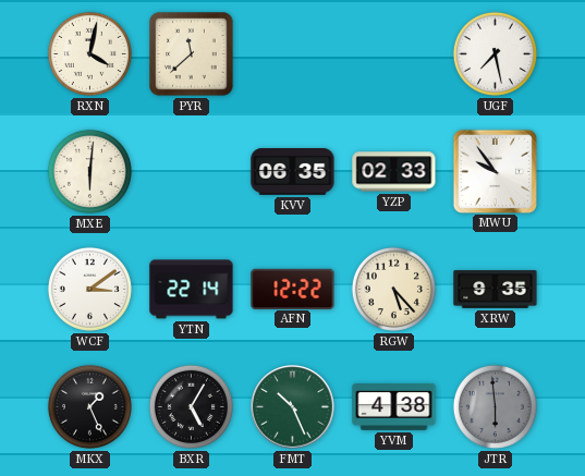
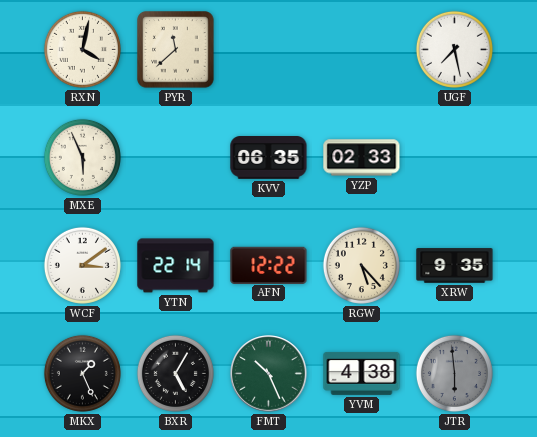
MXE: 6:01 -> 5:56
MWU: 9:54 -> none
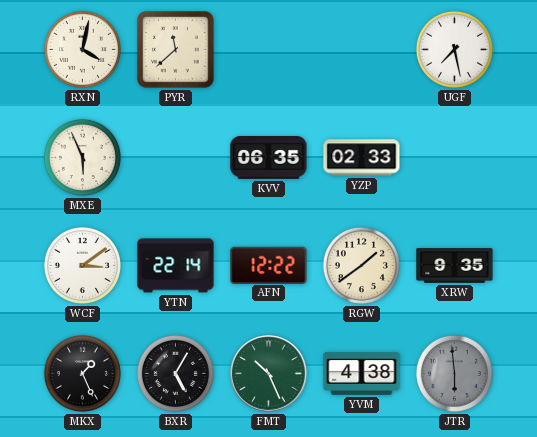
RGW: 5:23 -> 1:39
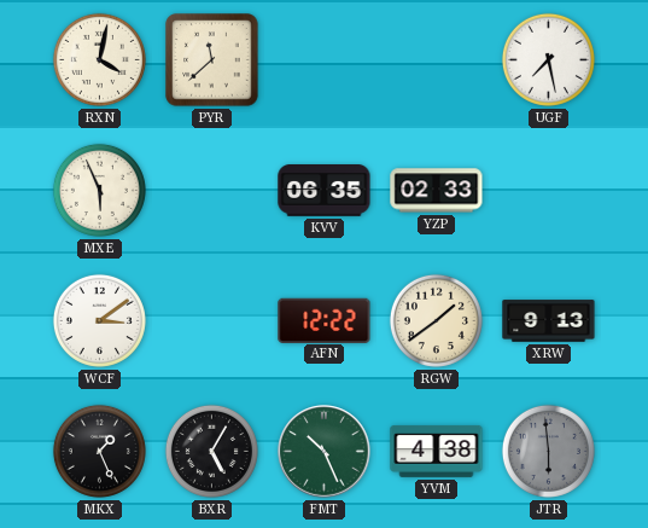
YTN: 22:14 -> none
XRW: 9:35 -> 9:13
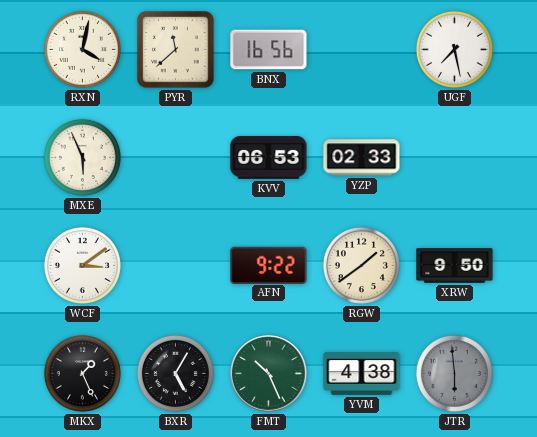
BNX: none -> 16:56
KVV: 06:35 -> 06:53
AFN: 12:22 -> 9:22
XRW: 9:13 -> 9:50
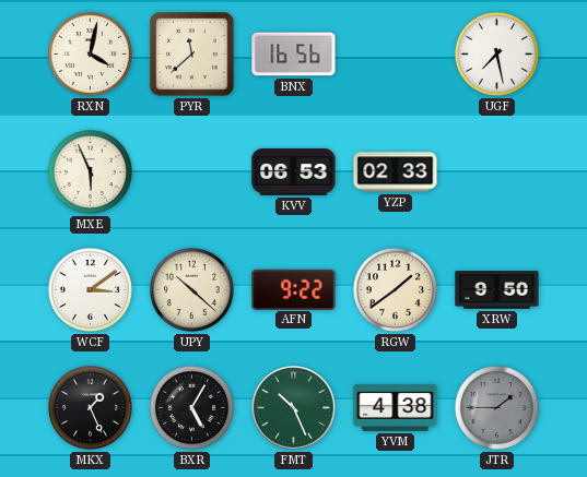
UPY: none -> 10:22
JTR: 5:59 -> 1:45
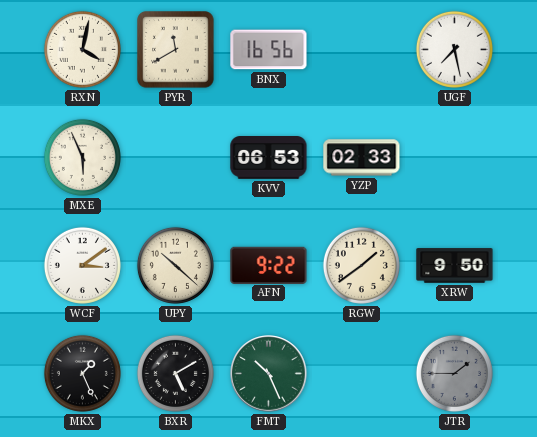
PYR: 11:38 -> 11:40
BXR: 5:05 -> 5:10
YVM: 4:38 -> none
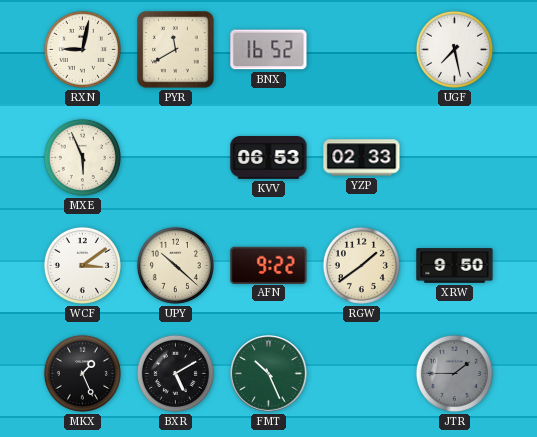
RXN: 4:02 -> 9:02
BNX: 16:56 -> 16:52
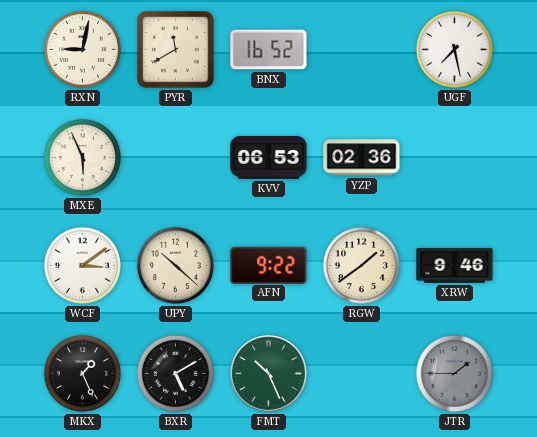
YZP: 02:33 -> 02:36
XRW: 9:50 -> 9:46
